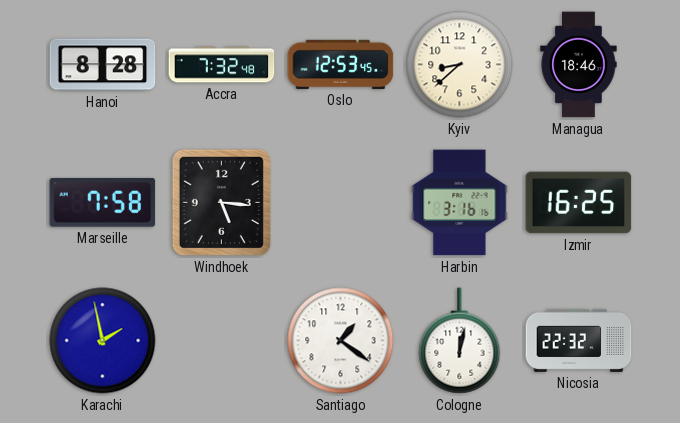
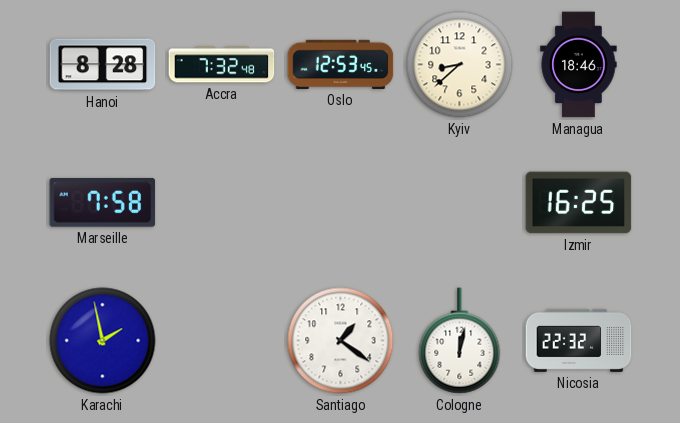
Windhoek: 5:16 -> none
Harbin: 3:16 -> none
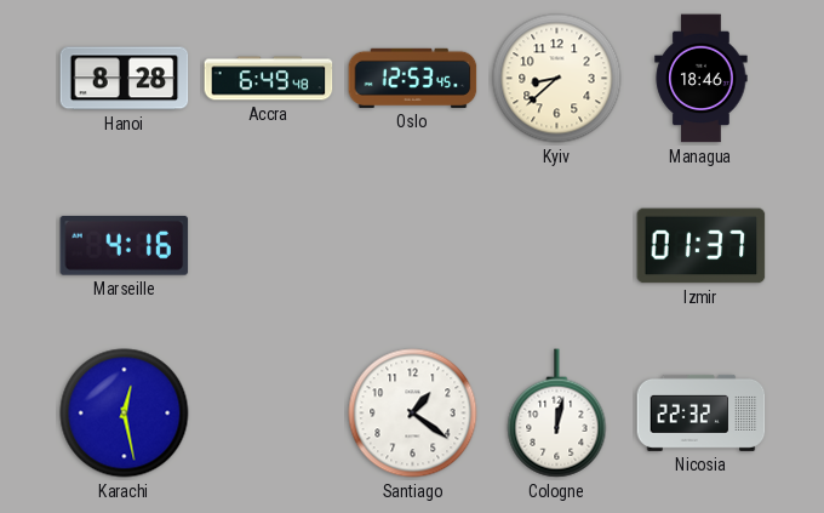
Accra: 7:32 -> 6:49
Marseille: 7:58 -> 4:16
Izmir: 16:25 -> 01:37
Karachi: 1:58 -> 12:28
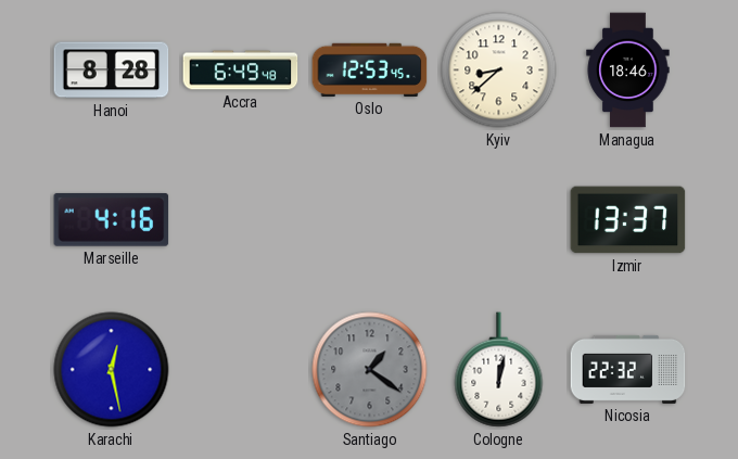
Izmir: 01:37 -> 13:37
Santiago dial: white -> grey
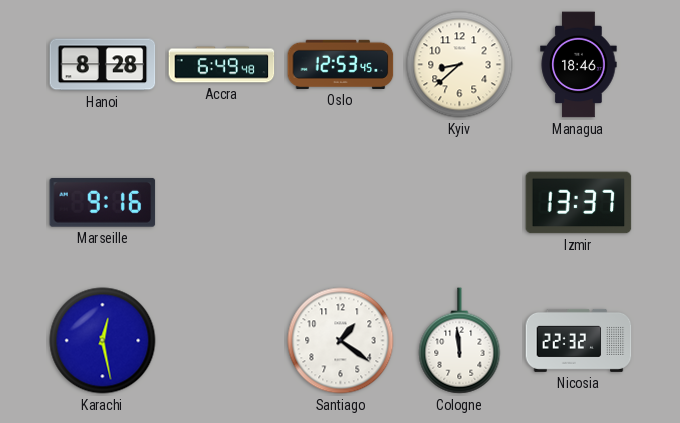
Marseille: 4:16 -> 9:16
Santiago dial: grey -> white
Cologne: 12:02 -> 11:59
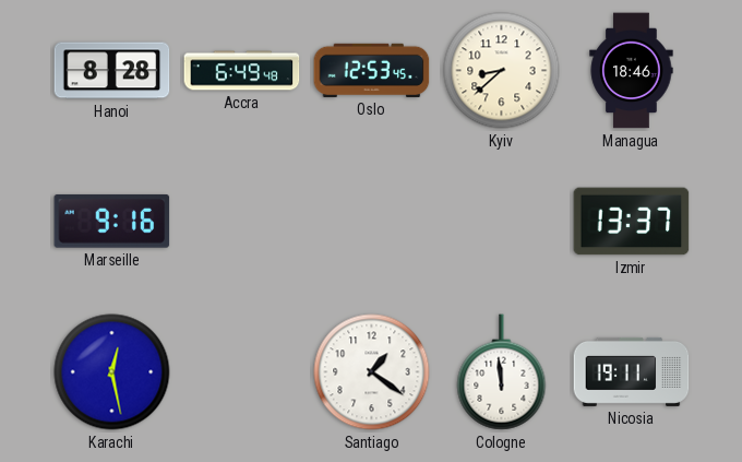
Nicosia: 22:32 -> 19:11
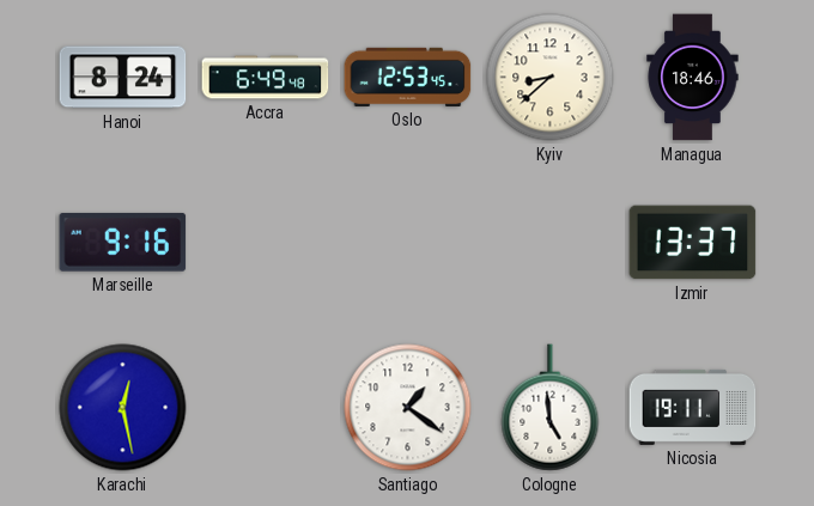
Hanoi: 8:28 -> 8:24
Cologne: 11:59 -> 4:59
